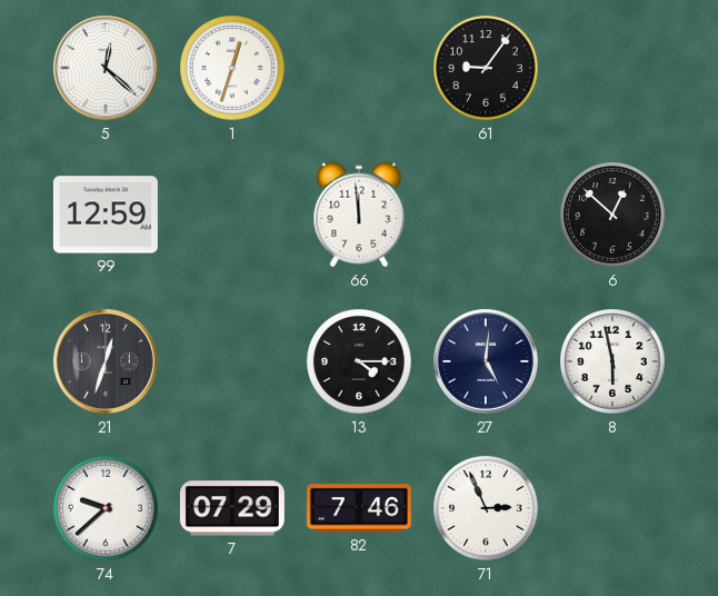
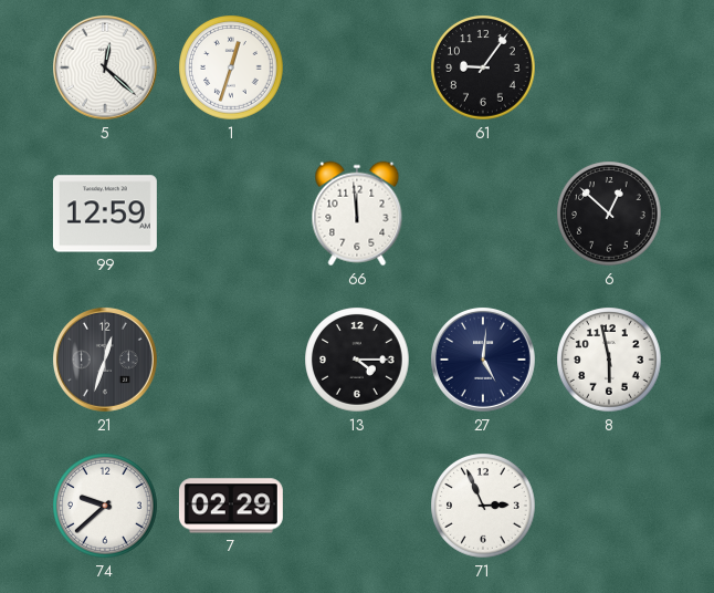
7: 07:29 -> 02:29
82: 7:46 -> none
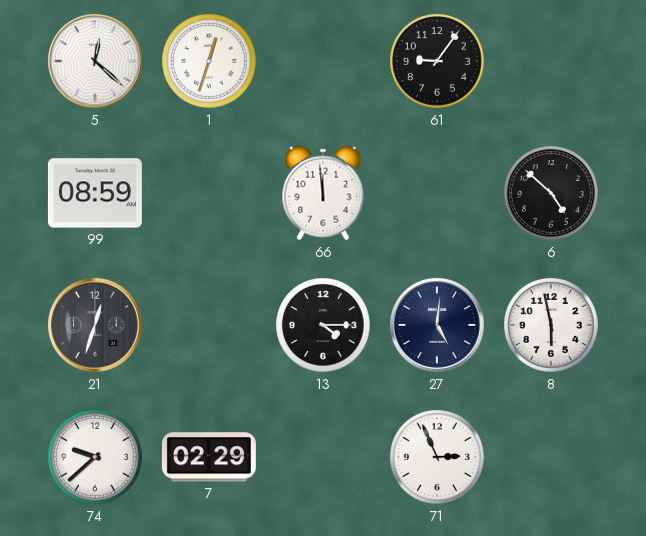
99: 12:59 -> 08:59
6: 12:52 -> 4:52
